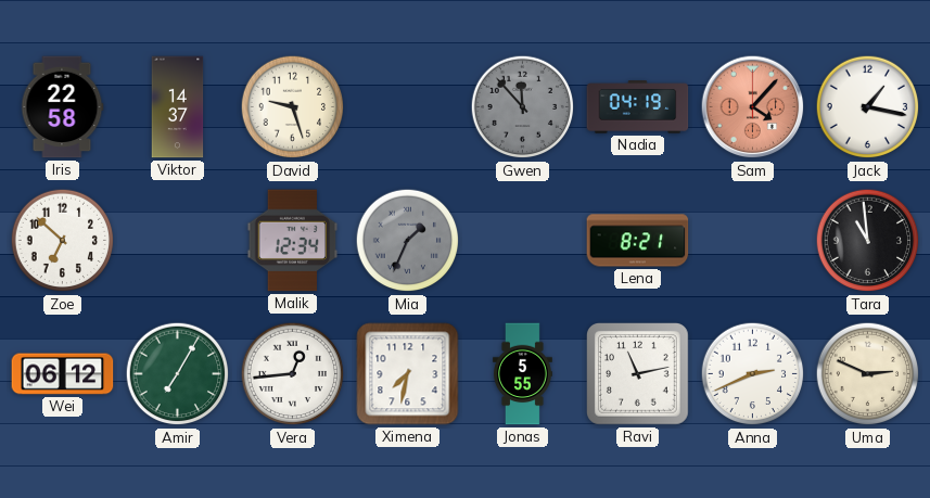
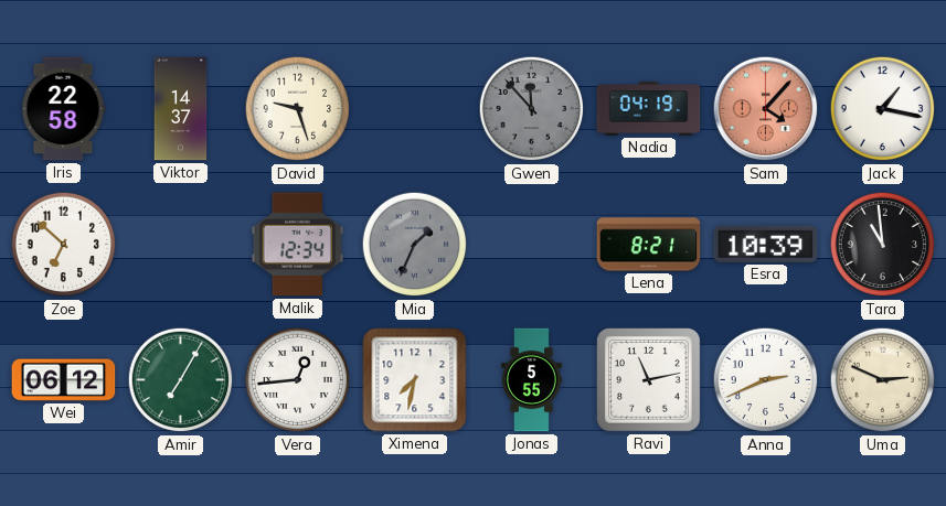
Esra: none -> 10:39
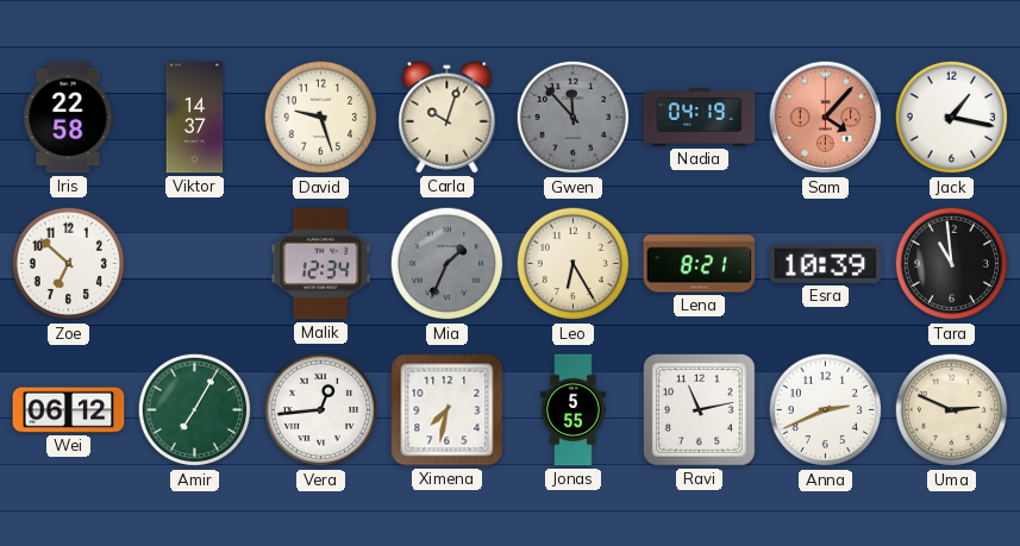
Carla: none -> 10:03
Leo: none -> 6:25
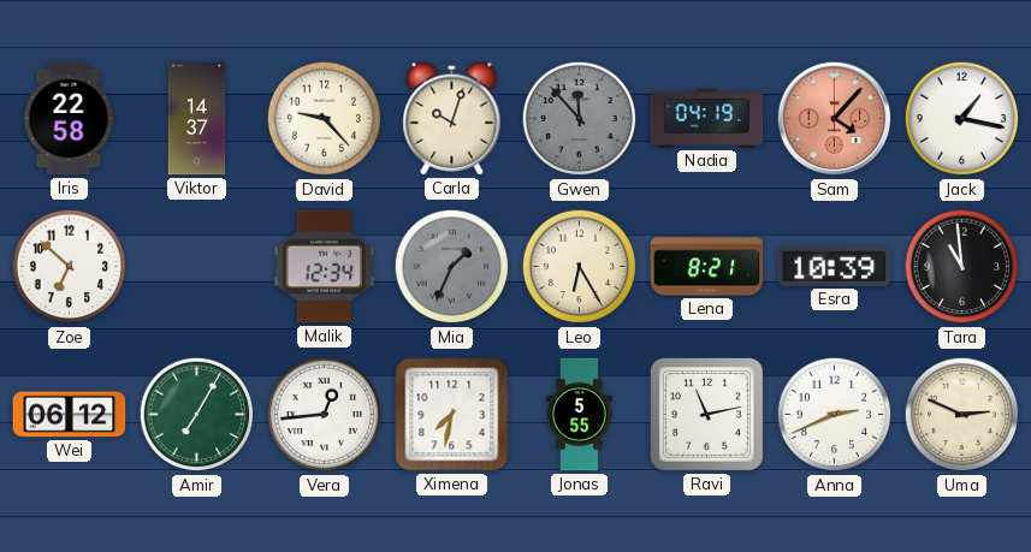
David: 9:27 -> 9:23
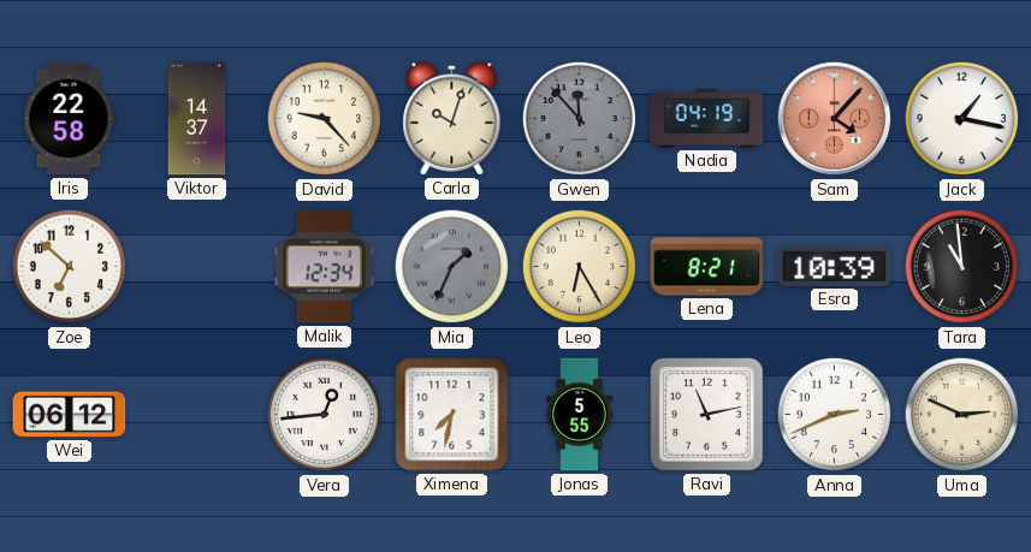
Amir: 7:05 -> none
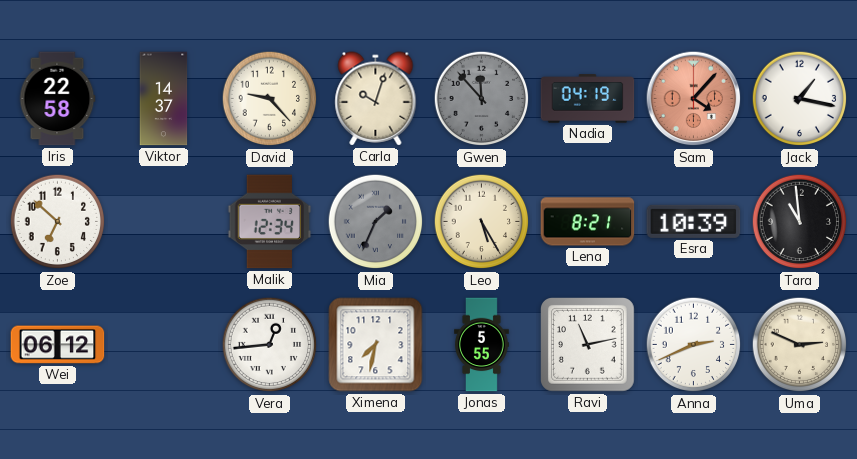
Leo: 6:25 -> 5:25
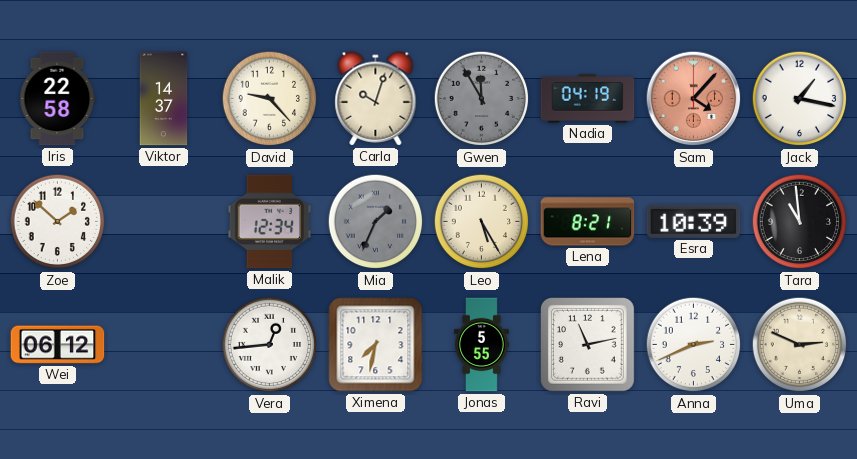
Gwen: 11:53 -> 11:55
Zoe: 6:52 -> 1:52
